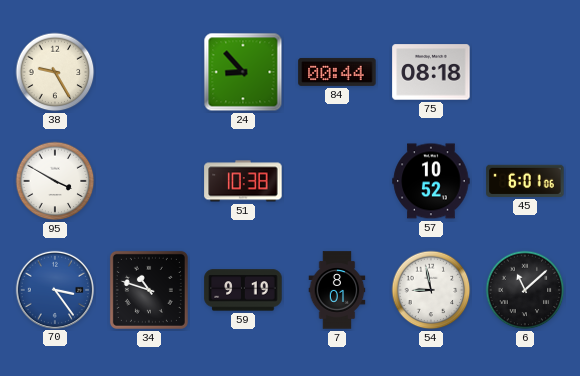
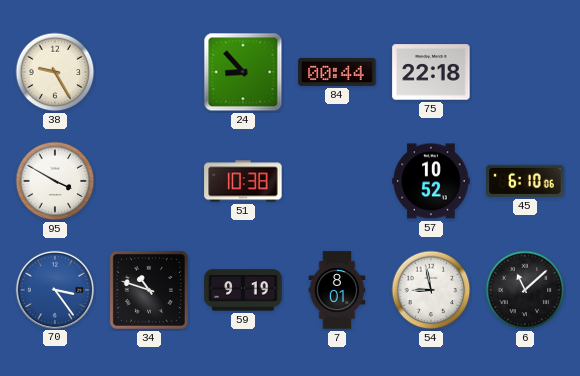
75: 08:18 -> 22:18
45: 6:01 -> 6:10
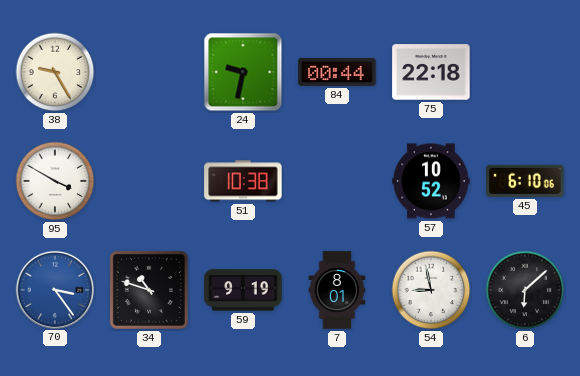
24: 8:53 -> 9:32
6: 11:08 -> 6:08
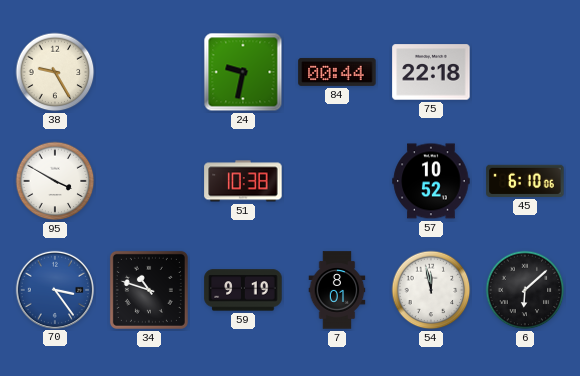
54: 8:58 -> 11:58
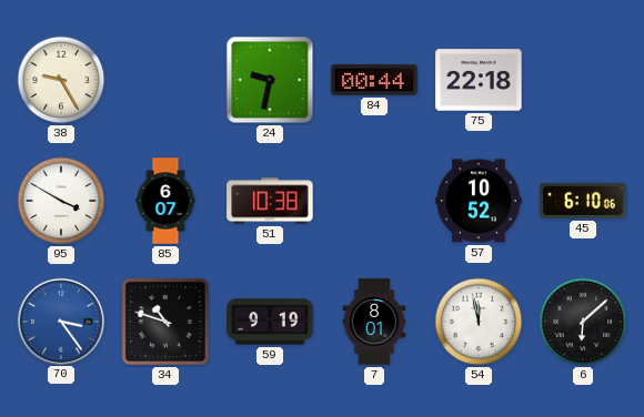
85: none -> 6:07
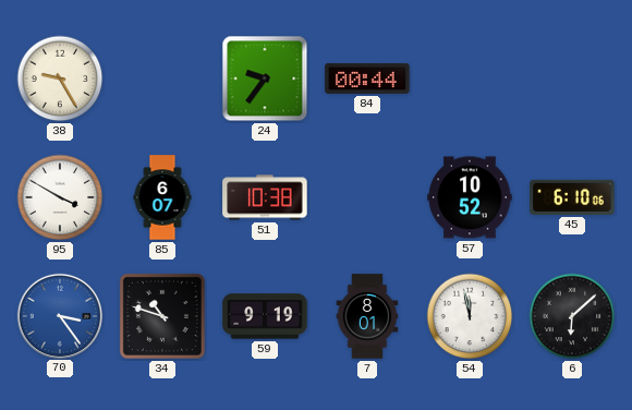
24: 9:32 -> 9:36
75: 22:18 -> none
